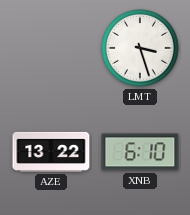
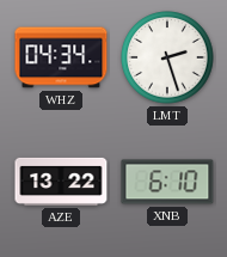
WHZ: none -> 04:34
LMT: 3:27 -> 2:27
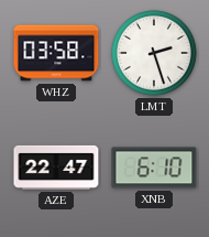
WHZ: 04:34 -> 03:58
AZE: 13:22 -> 22:47
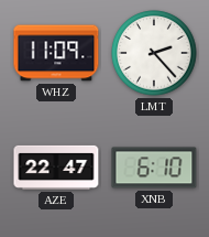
WHZ: 03:58 -> 11:09
LMT: 2:27 -> 2:23
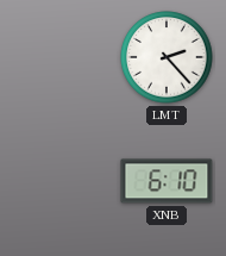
WHZ: 11:09 -> none
AZE: 22:47 -> none
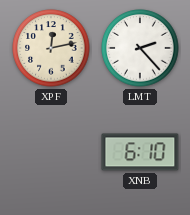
XPF: none -> 12:13
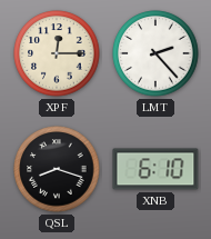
XPF: 12:13 -> 12:15
QSL: none -> 8:18
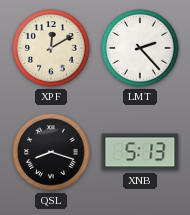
XPF: 12:15 -> 12:10
XNB: 6:10 -> 5:13
